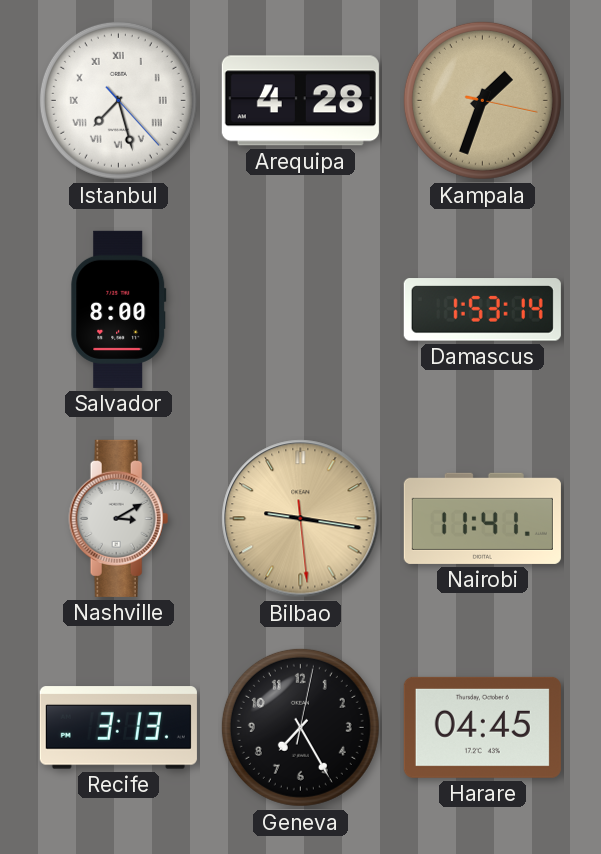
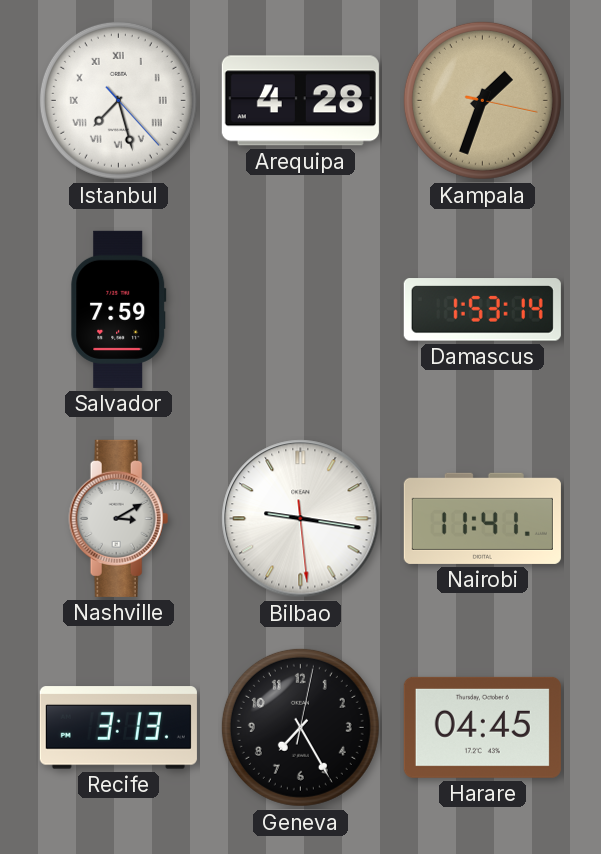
Salvador: 8:00 -> 7:59
Bilbao dial: champagne -> white
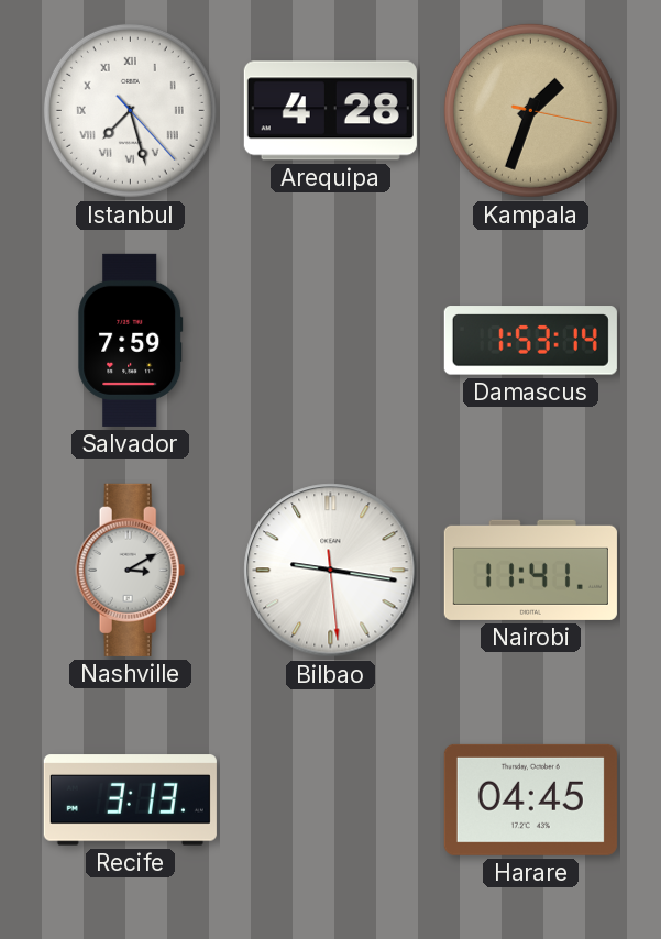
Geneva: 7:25 -> none
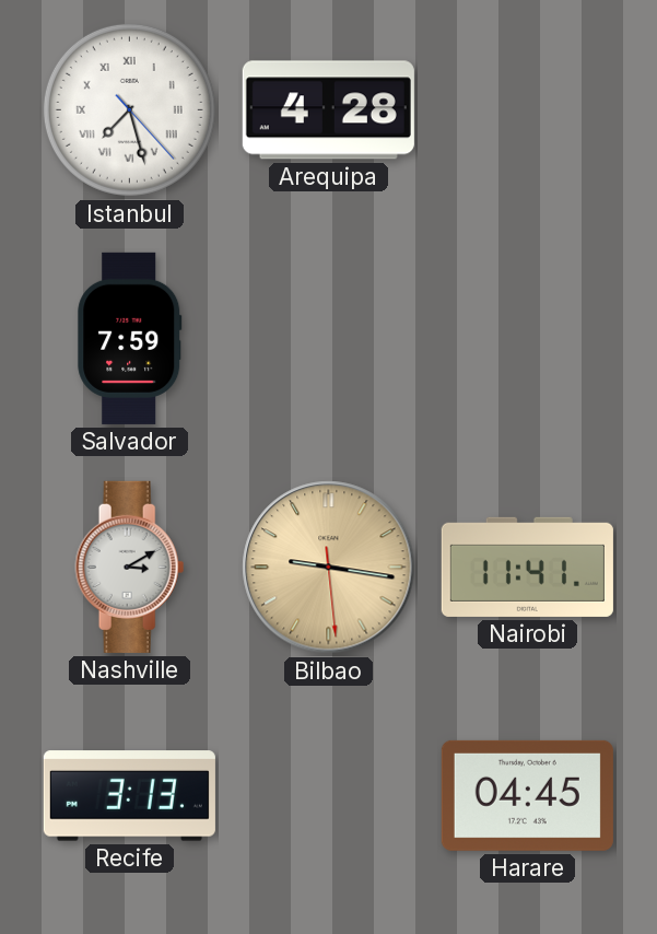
Kampala: 1:33 -> none
Damascus: 1:53 -> none
Bilbao dial: white -> champagne
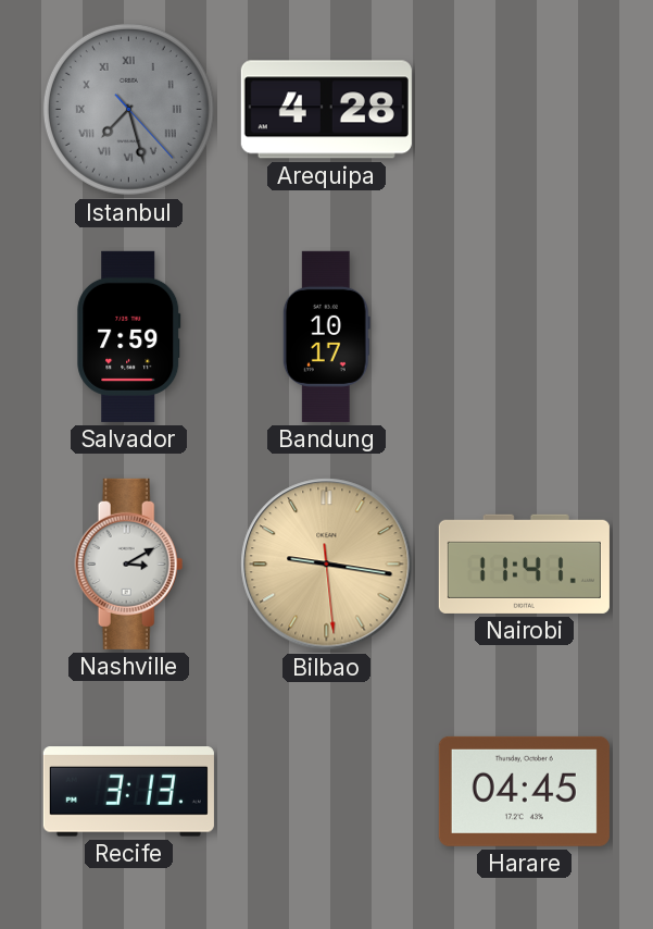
Istanbul dial: white -> grey
Bandung: none -> 10:17
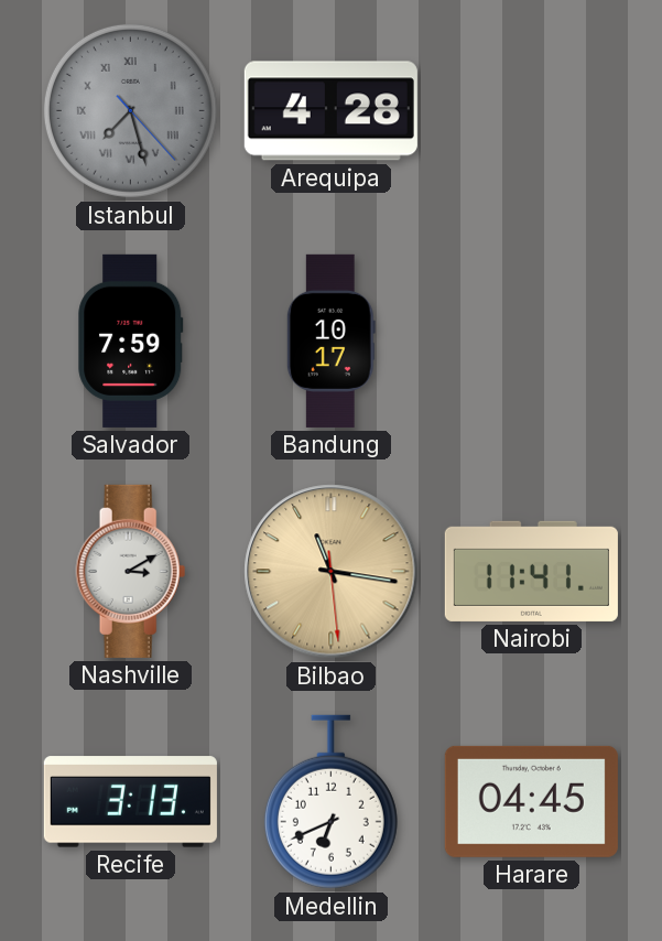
Bilbao: 9:16 -> 11:16
Medellin: none -> 6:41
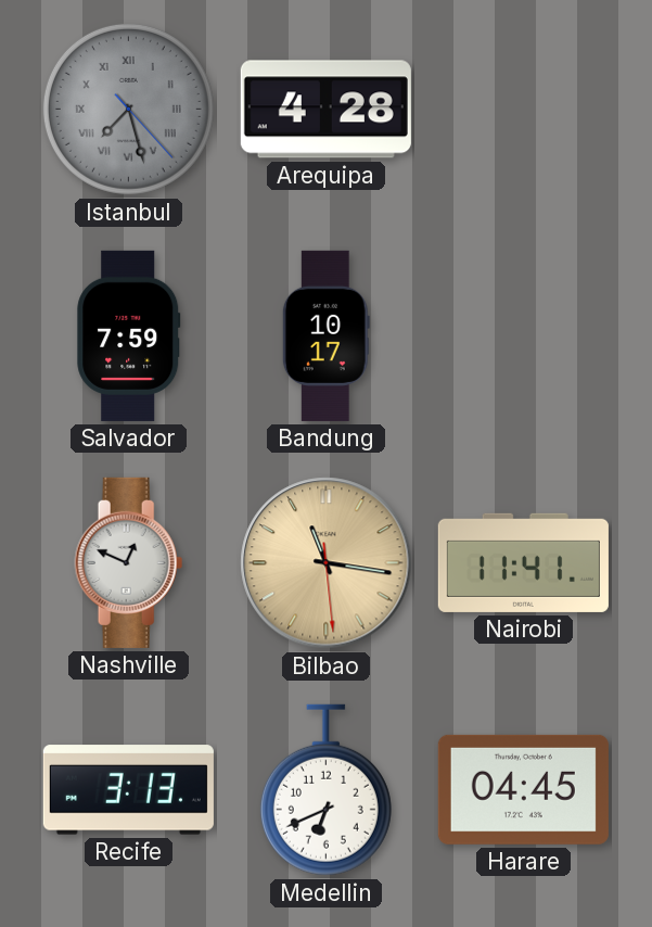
Nashville: 3:10 -> 12:49
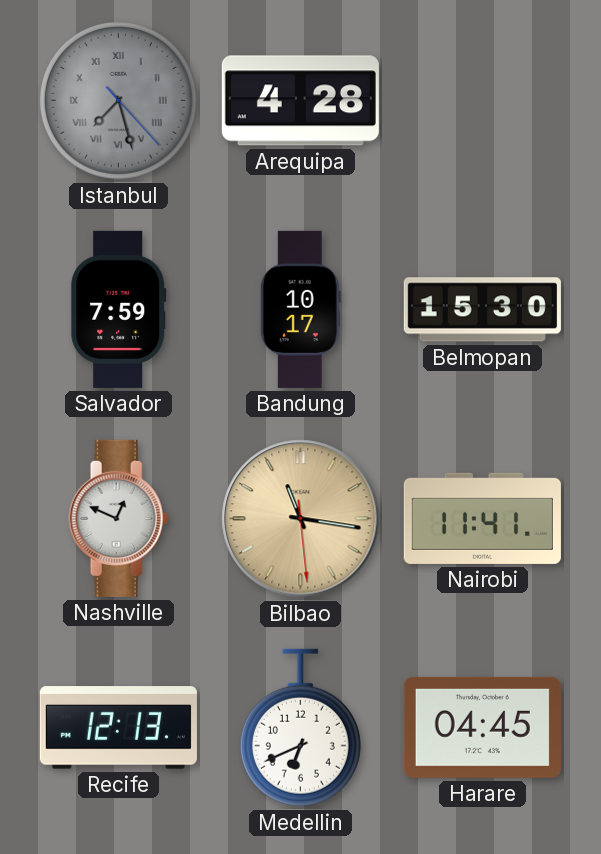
Belmopan: none -> 15:30
Recife: 3:13 -> 12:13
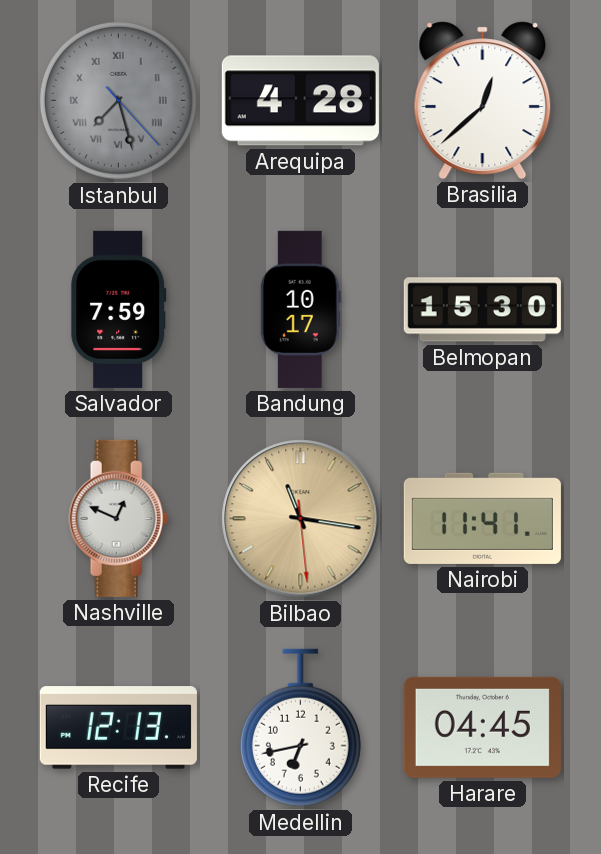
Brasilia: none -> 12:38
Medellin: 6:41 -> 6:43
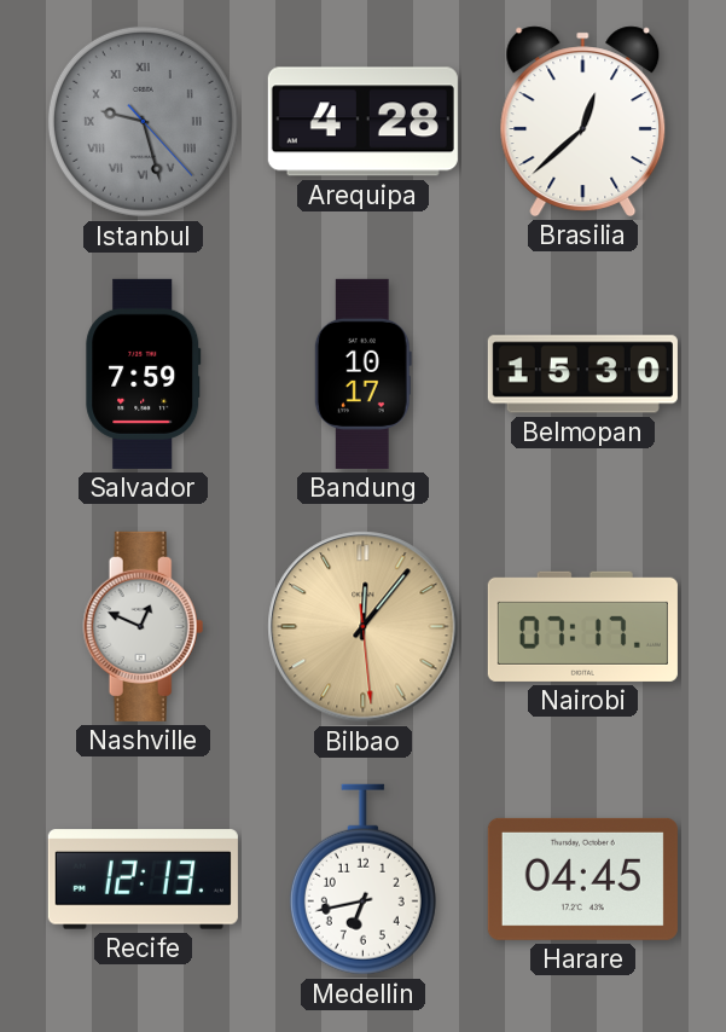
Istanbul: 7:27 -> 9:27
Bilbao: 11:16 -> 12:06
Nairobi: 11:41 -> 07:17
